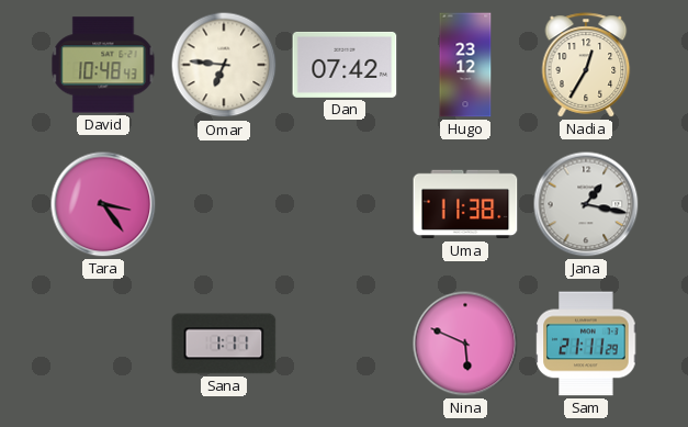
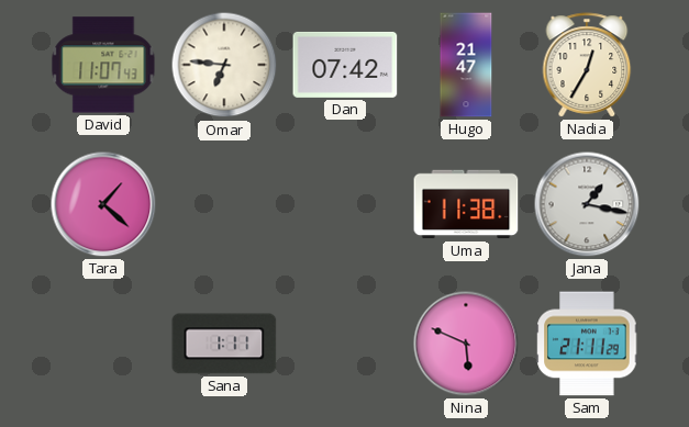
David: 10:48 -> 11:07
Hugo: 23:12 -> 21:47
Tara: 3:24 -> 1:22
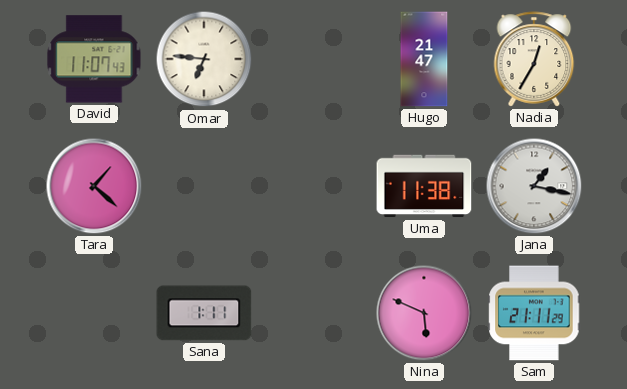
Dan: 07:42 -> none
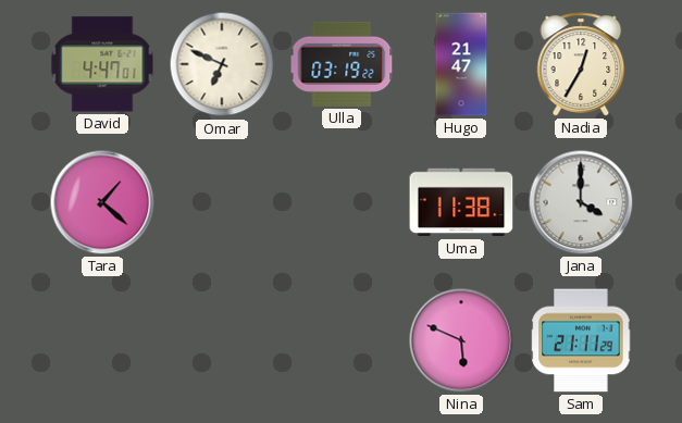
David: 11:07 -> 4:47
Omar: 6:46 -> 6:49
Ulla: none -> 03:19
Jana: 1:17 -> 4:00
Sana: 1:11 -> none
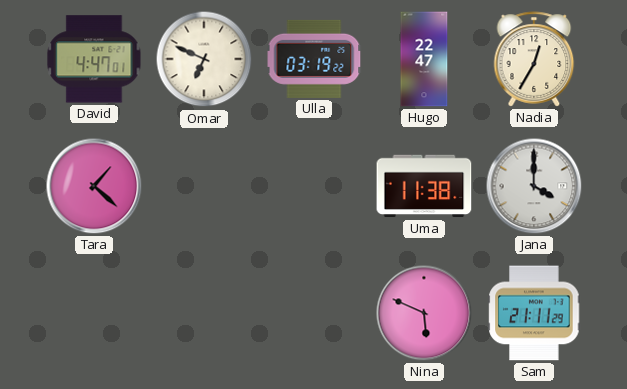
Hugo: 21:47 -> 22:47
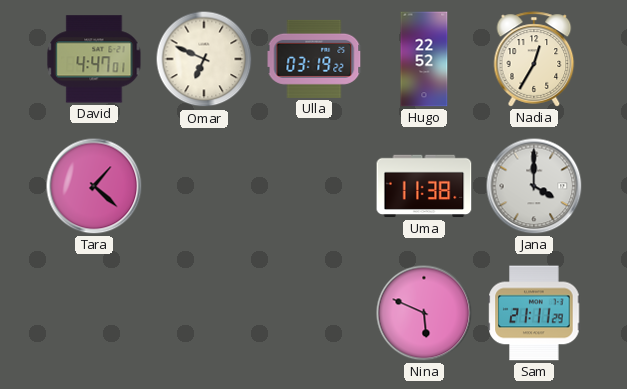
Hugo: 22:47 -> 22:52
